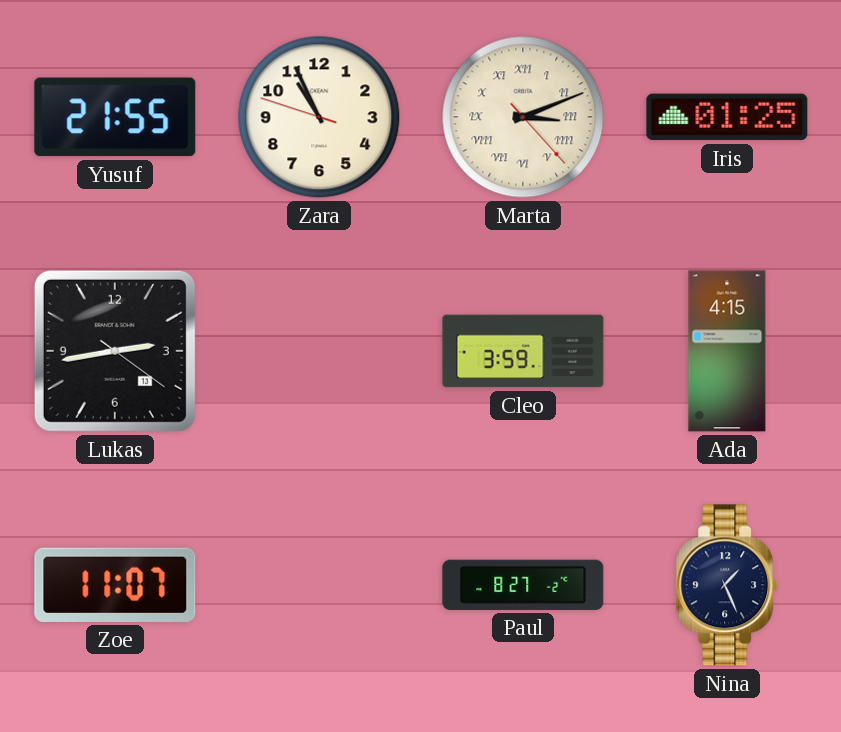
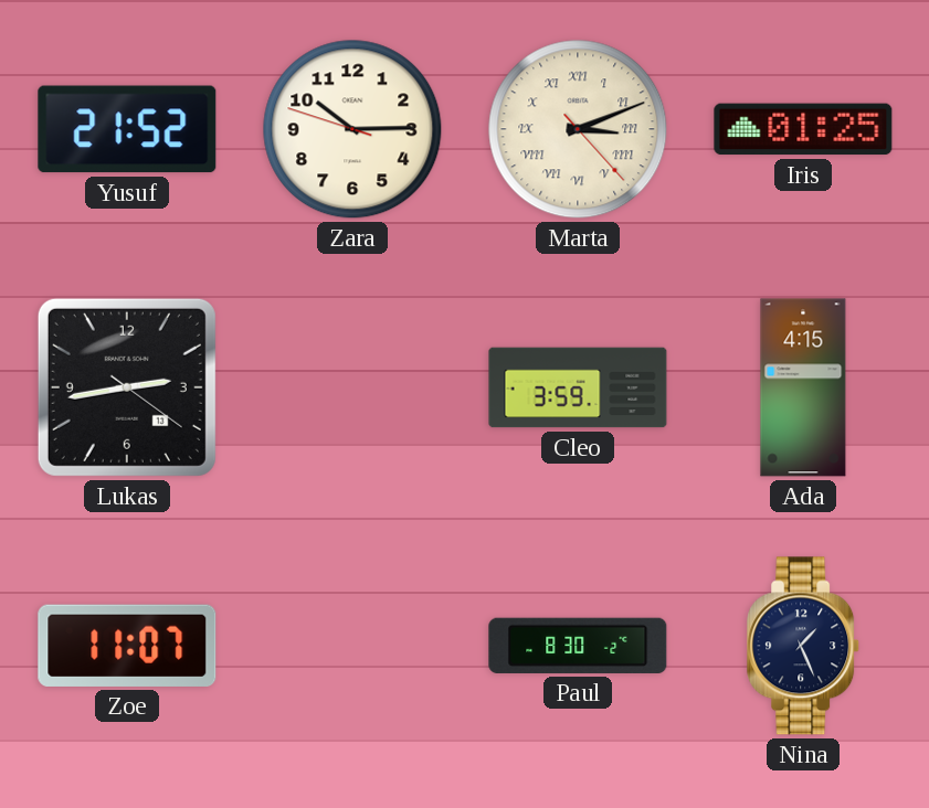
Yusuf: 21:55 -> 21:52
Zara: 10:55 -> 10:14
Paul: 8:27 -> 8:30
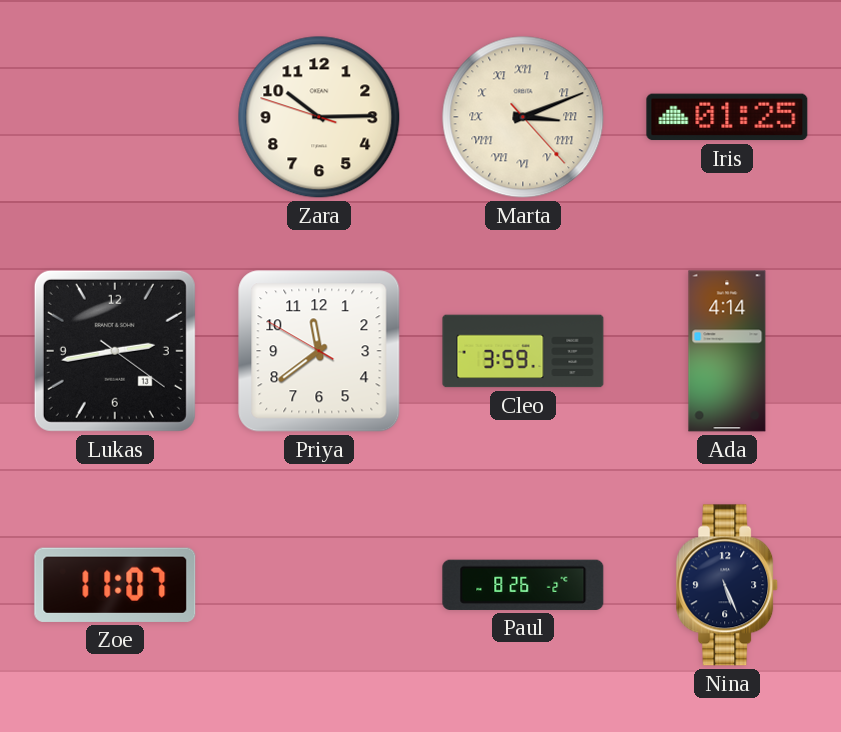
Yusuf: 21:52 -> none
Priya: none -> 11:38
Ada: 4:15 -> 4:14
Paul: 8:30 -> 8:26
Nina: 1:26 -> 5:26
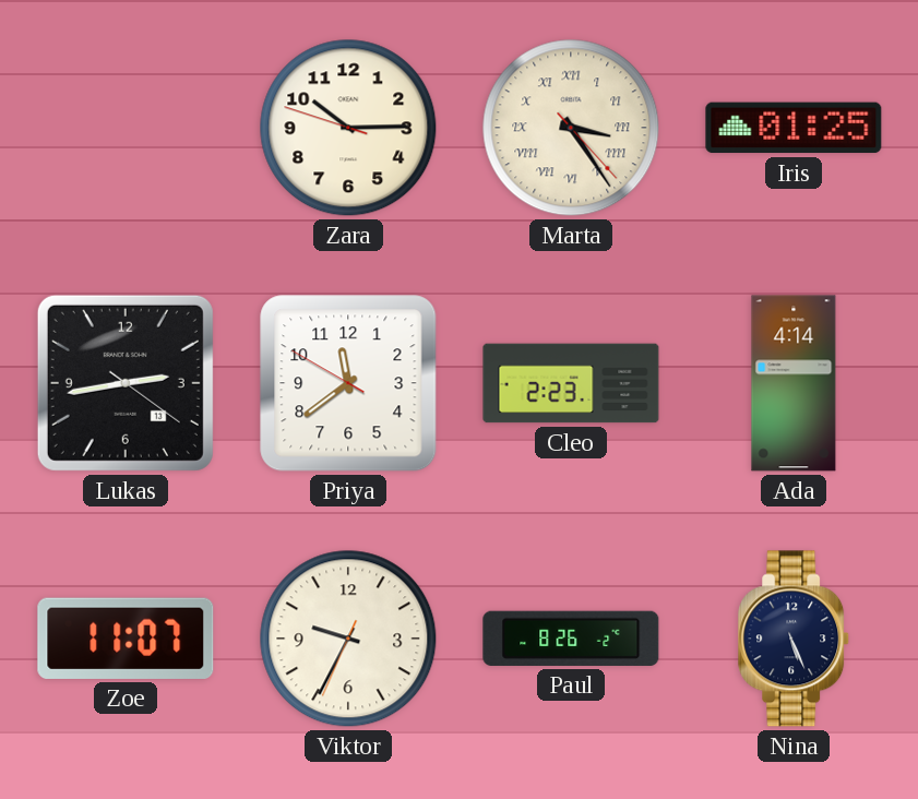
Marta: 3:11 -> 3:24
Cleo: 3:59 -> 2:23
Viktor: none -> 9:34
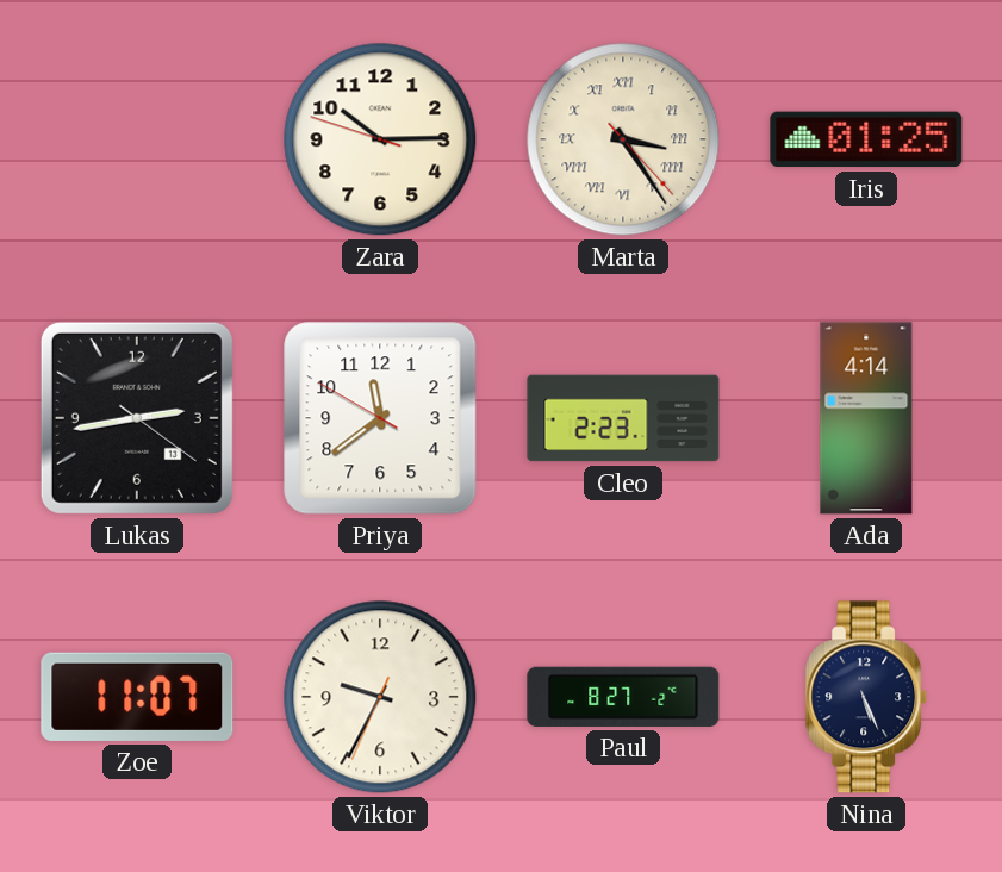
Paul: 8:26 -> 8:27
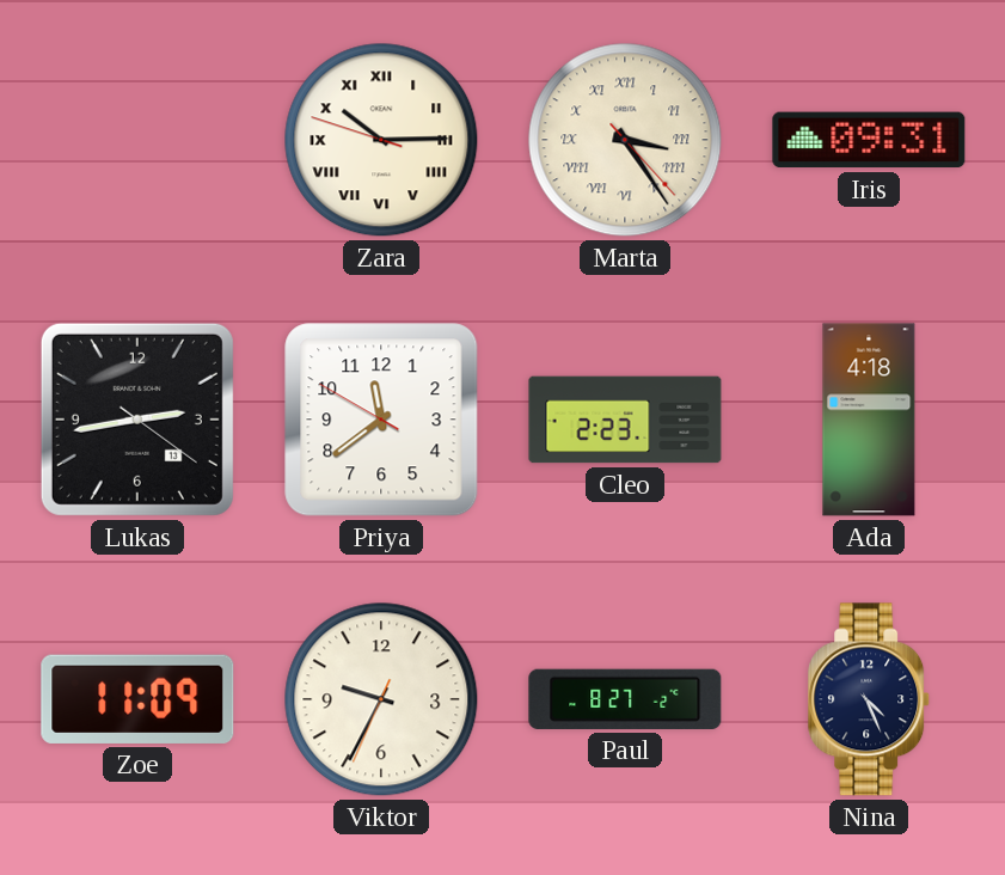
Zara numerals: Arabic -> Roman
Iris: 01:25 -> 09:31
Ada: 4:14 -> 4:18
Zoe: 11:07 -> 11:09
Nina: 5:26 -> 4:26
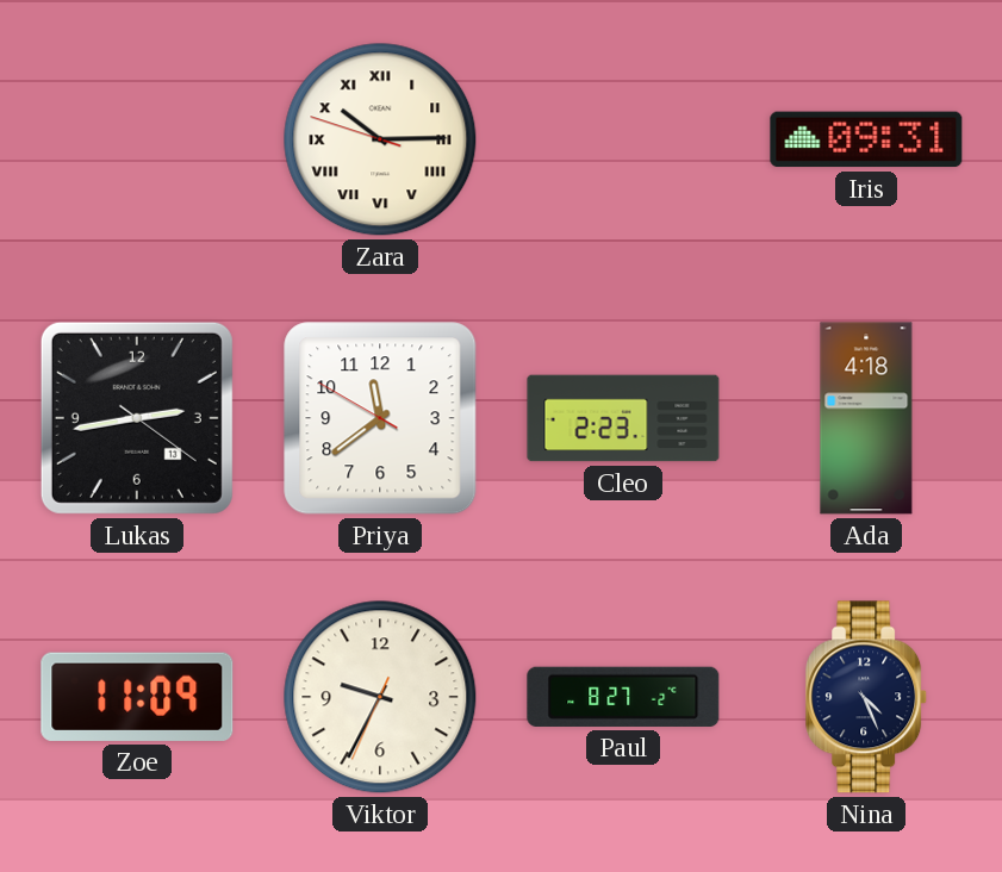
Marta: 3:24 -> none
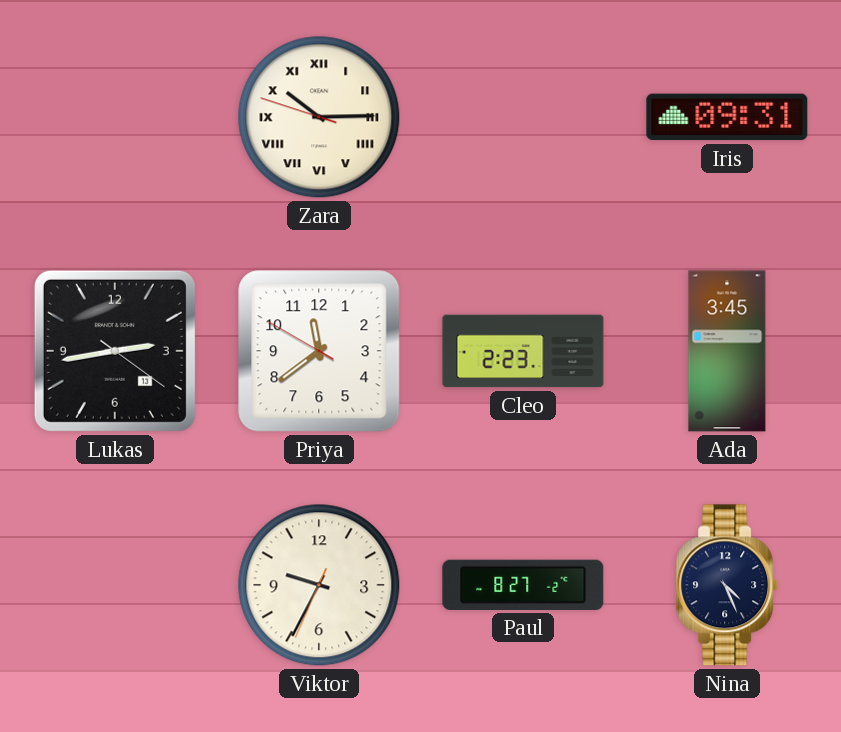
Ada: 4:18 -> 3:45
Zoe: 11:09 -> none
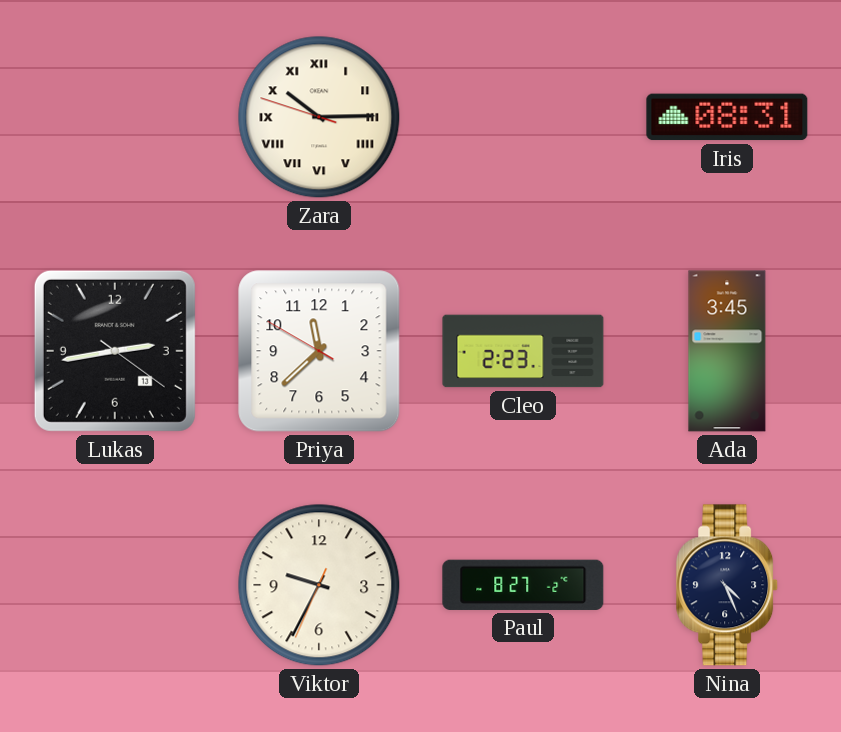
Iris: 09:31 -> 08:31
Priya: 11:38 -> 11:37
